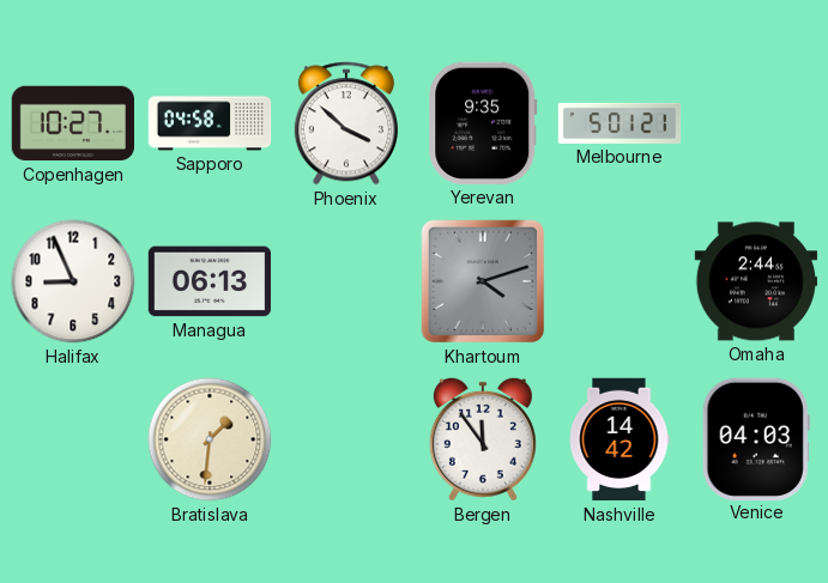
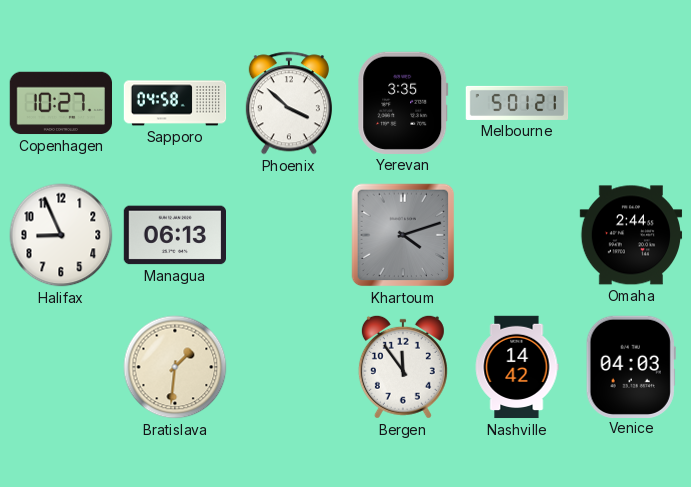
Yerevan: 9:35 -> 3:35
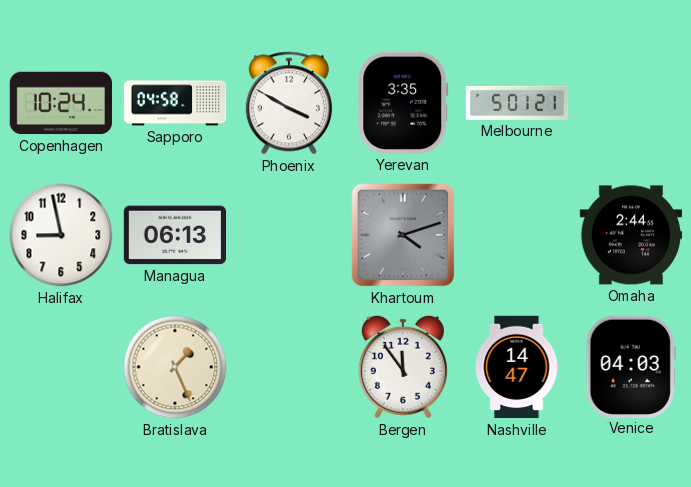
Copenhagen: 10:27 -> 10:24
Phoenix: 3:52 -> 3:50
Halifax: 8:56 -> 8:58
Bratislava: 1:31 -> 1:26
Nashville: 14:42 -> 14:47
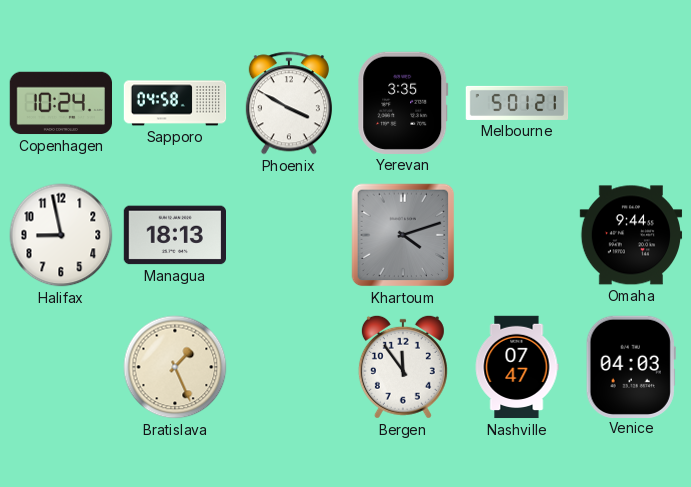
Managua: 06:13 -> 18:13
Omaha: 2:44 -> 9:44
Nashville: 14:47 -> 07:47
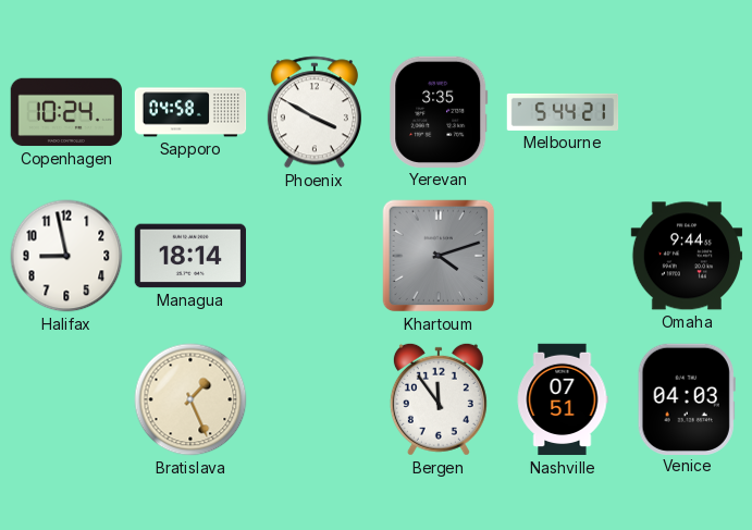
Melbourne: 5:01 -> 5:44
Managua: 18:13 -> 18:14
Nashville: 07:47 -> 07:51
